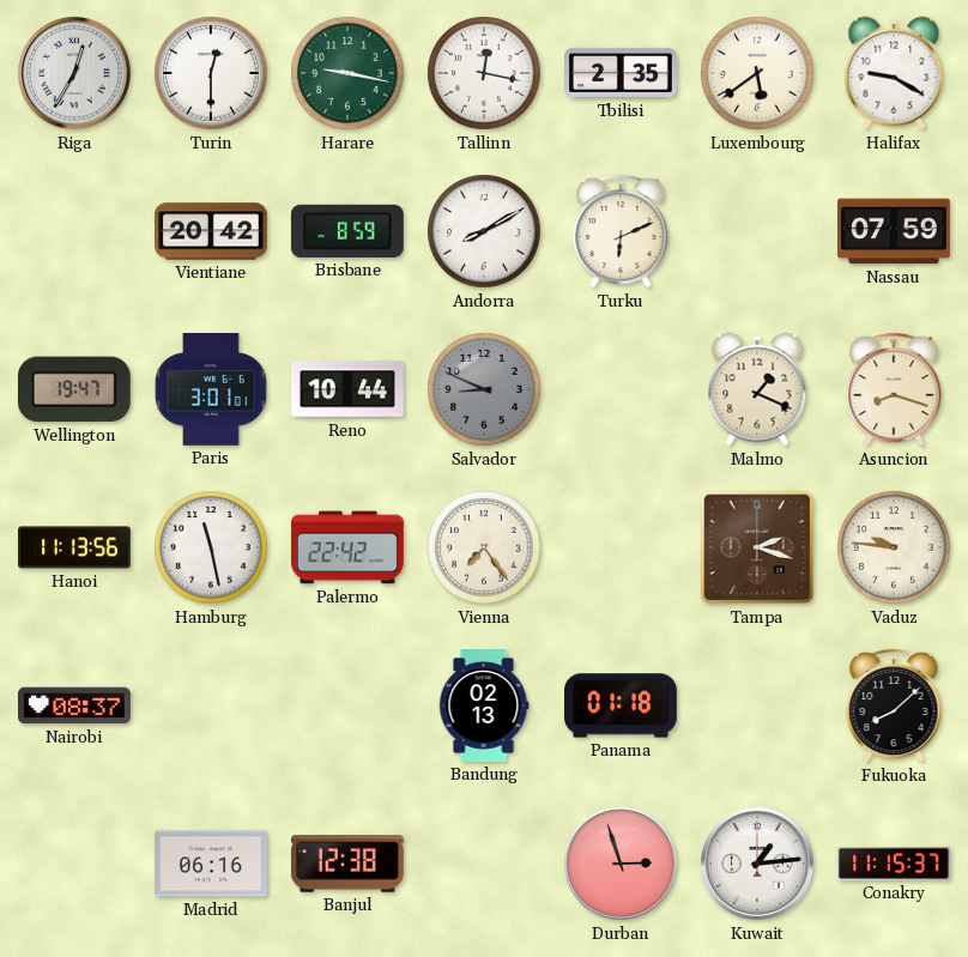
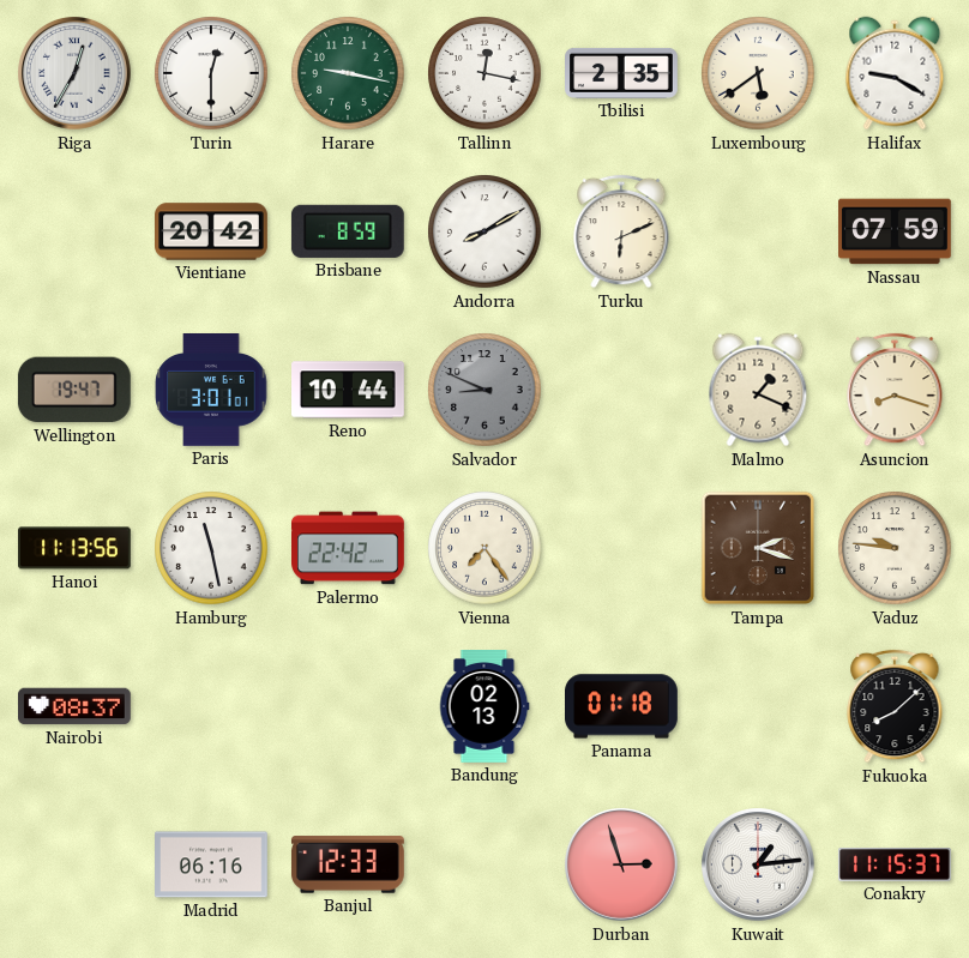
Banjul: 12:38 -> 12:33
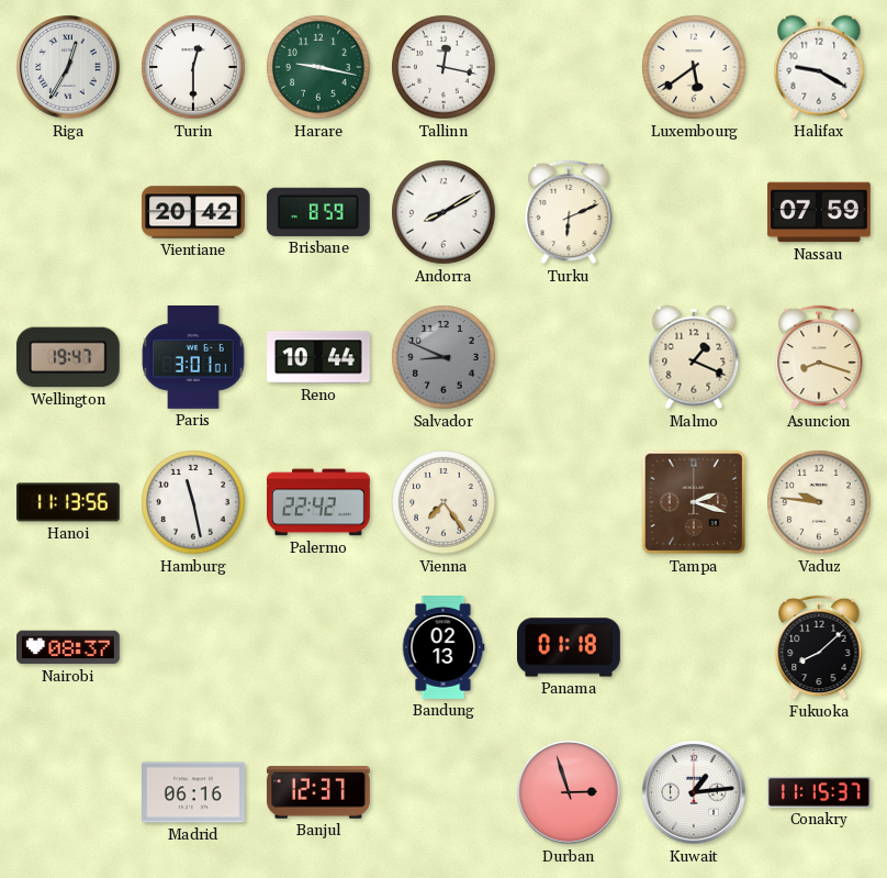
Tbilisi: 2:35 -> none
Banjul: 12:33 -> 12:37
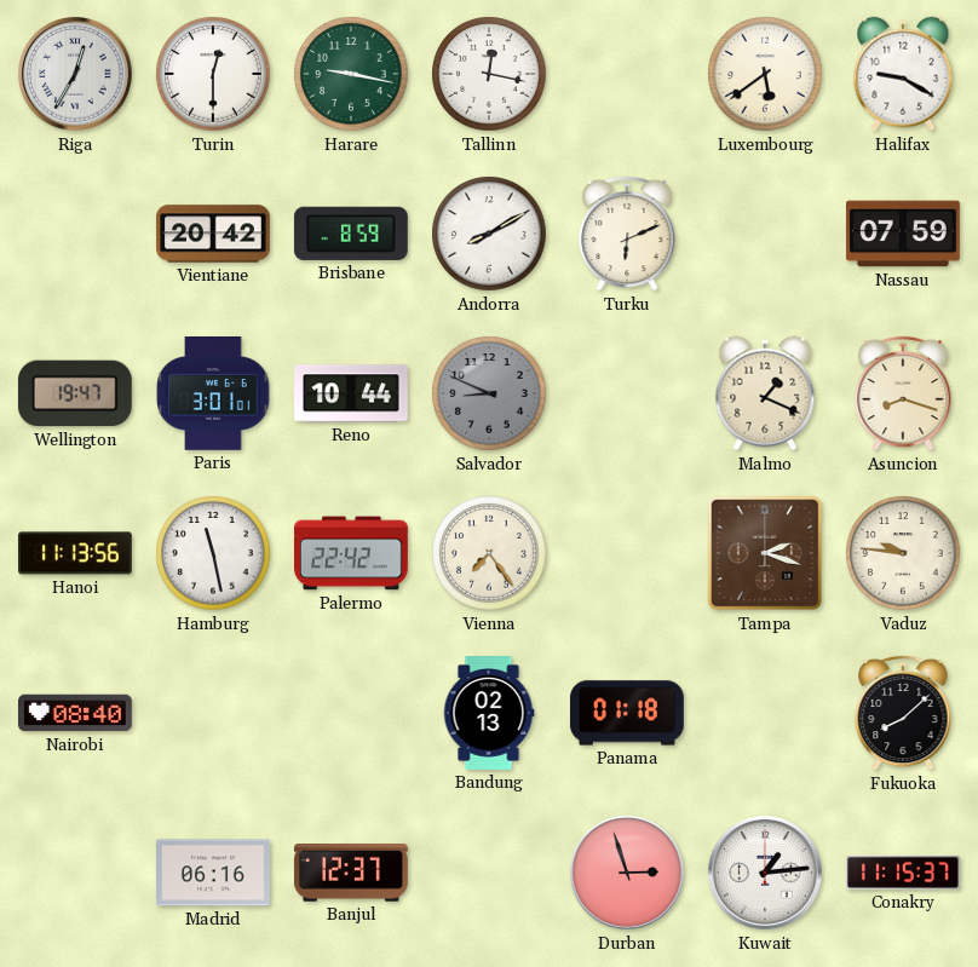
Nairobi: 08:37 -> 08:40
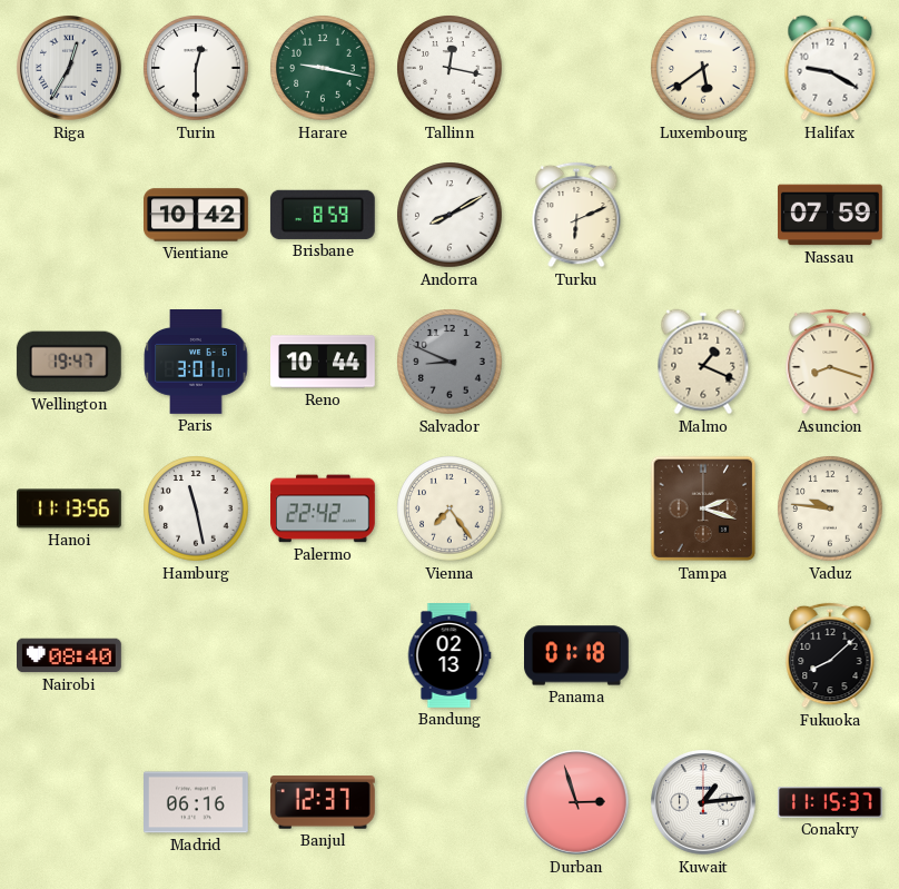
Vientiane: 20:42 -> 10:42
